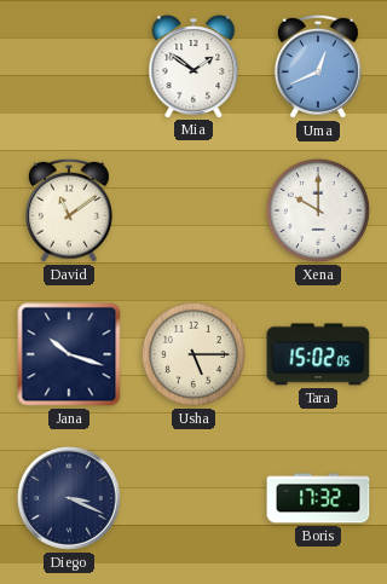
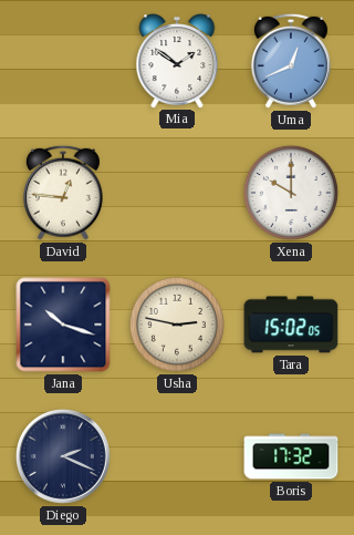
David: 11:09 -> 12:46
Usha: 5:15 -> 2:47
Diego: 3:19 -> 2:19
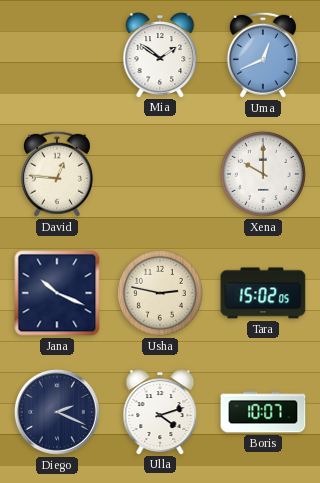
Jana: 10:18 -> 10:19
Ulla: none -> 4:12
Boris: 17:32 -> 10:07
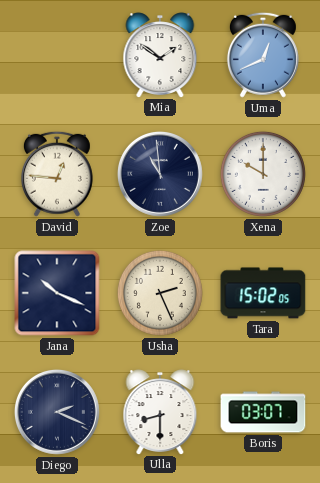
Zoe: none -> 10:59
Usha: 2:47 -> 2:26
Ulla: 4:12 -> 8:30
Boris: 10:07 -> 03:07
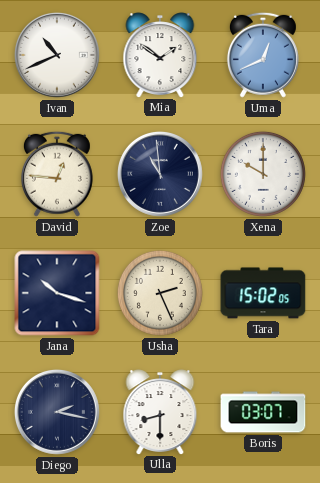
Ivan: none -> 10:41
Jana: 10:19 -> 10:18
Diego: 2:19 -> 2:17
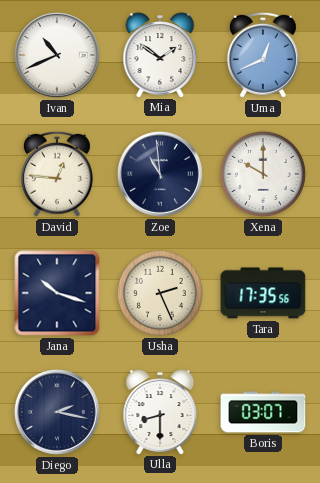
Tara: 15:02 -> 17:35
